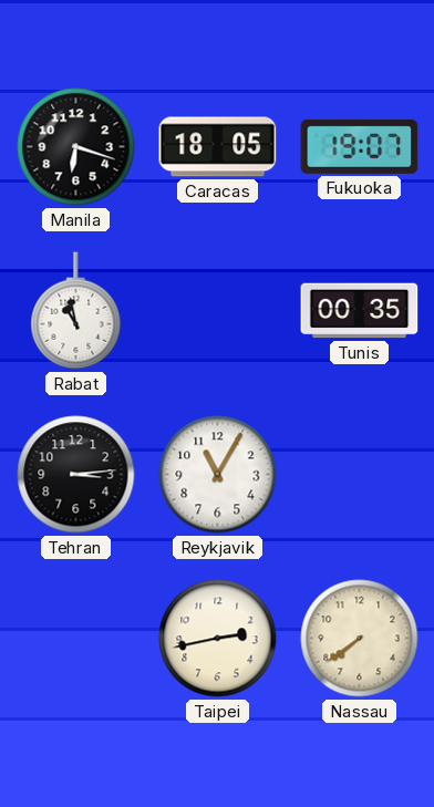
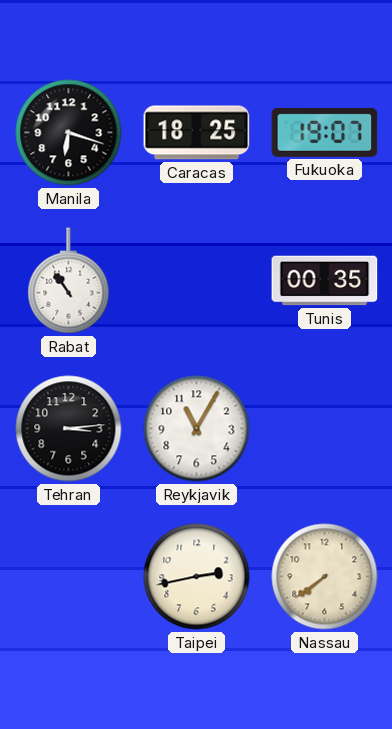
Caracas: 18:05 -> 18:25
Rabat: 10:58 -> 10:54
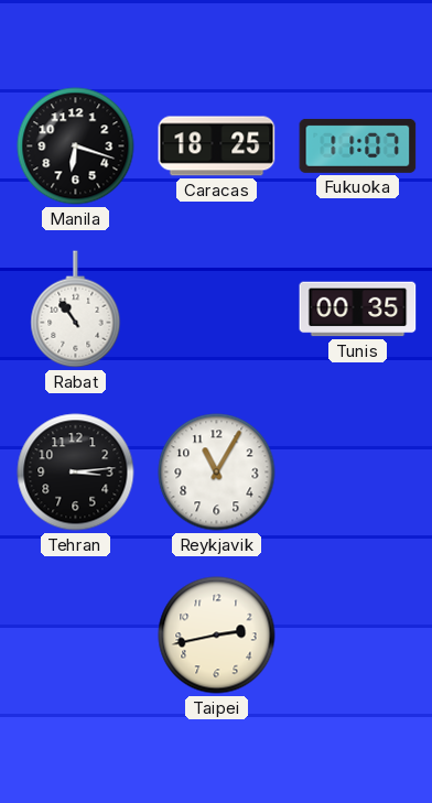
Fukuoka: 19:07 -> 11:07
Nassau: 7:39 -> none
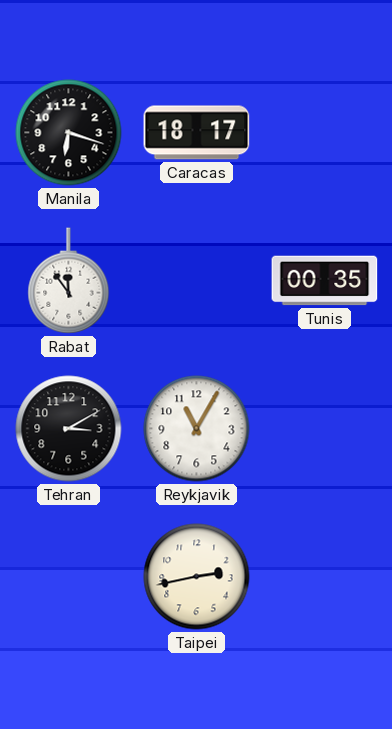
Caracas: 18:25 -> 18:17
Fukuoka: 11:07 -> none
Rabat: 10:54 -> 11:54
Tehran: 3:14 -> 3:10
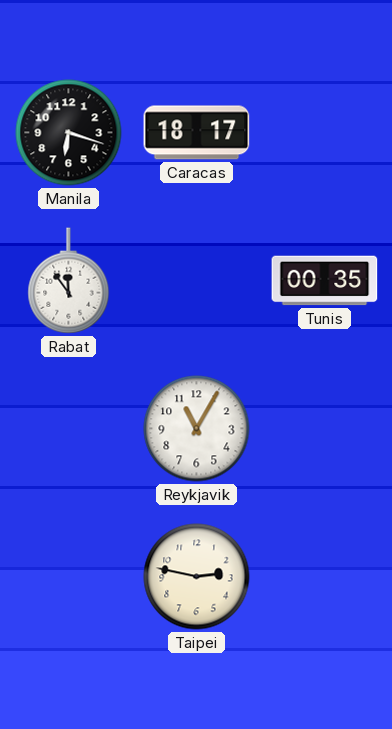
Tehran: 3:10 -> none
Taipei: 2:43 -> 2:47
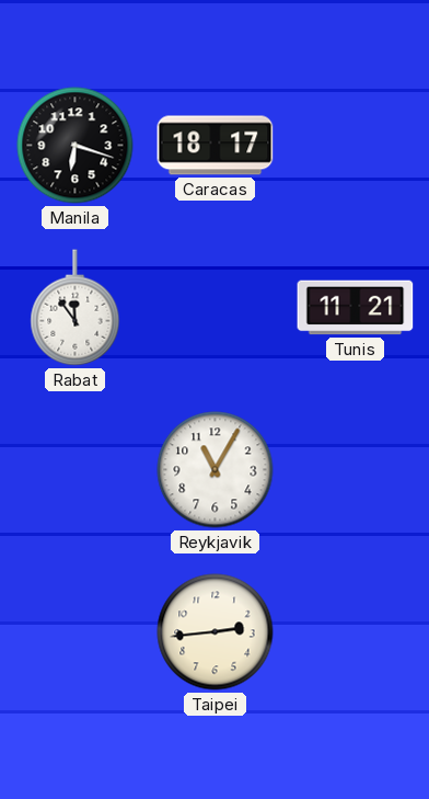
Tunis: 00:35 -> 11:21
Taipei: 2:47 -> 2:44
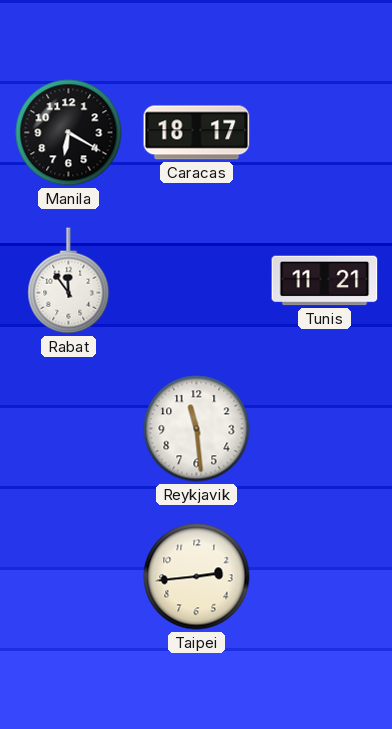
Manila: 6:18 -> 6:20
Reykjavik: 11:05 -> 11:29
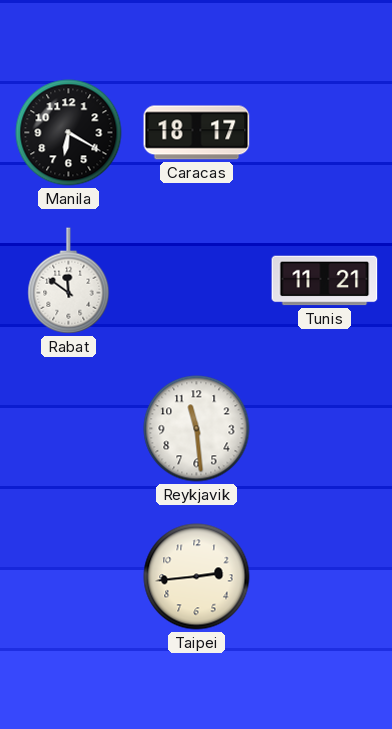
Rabat: 11:54 -> 11:51
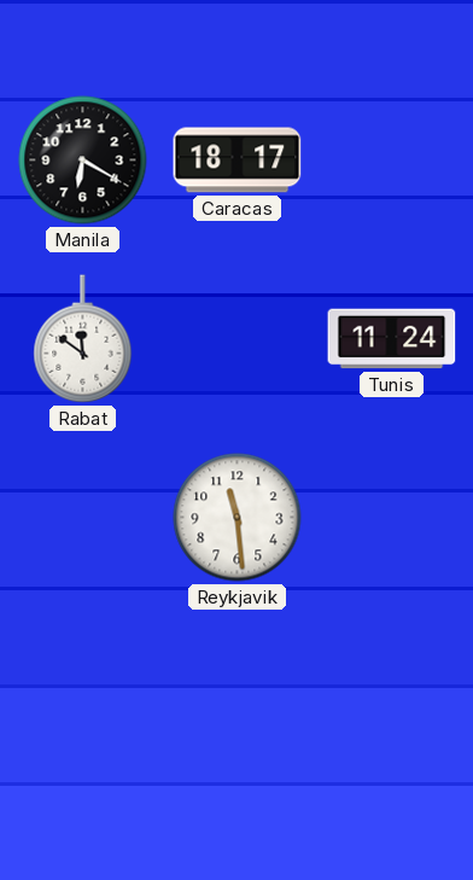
Tunis: 11:21 -> 11:24
Taipei: 2:44 -> none
